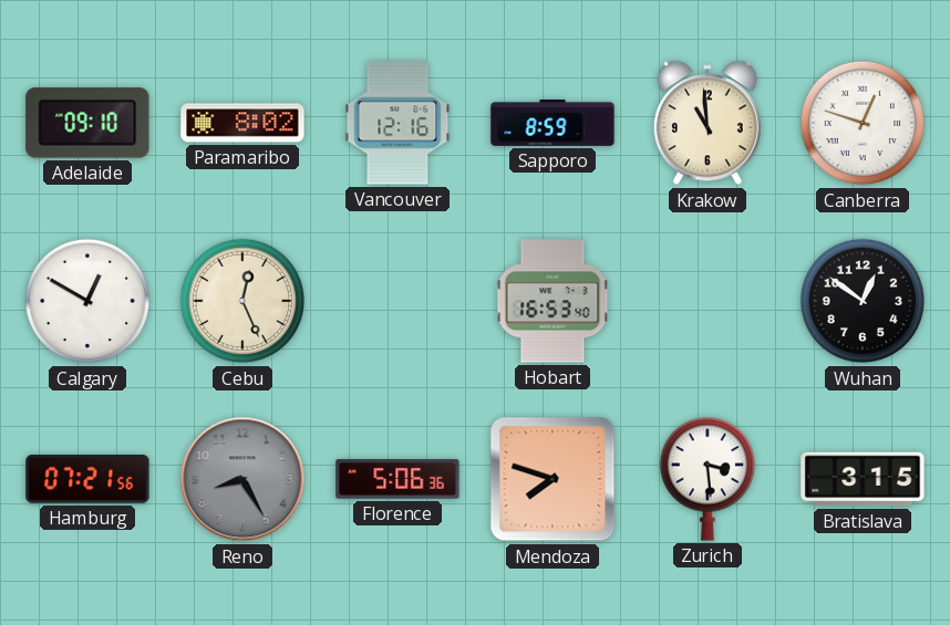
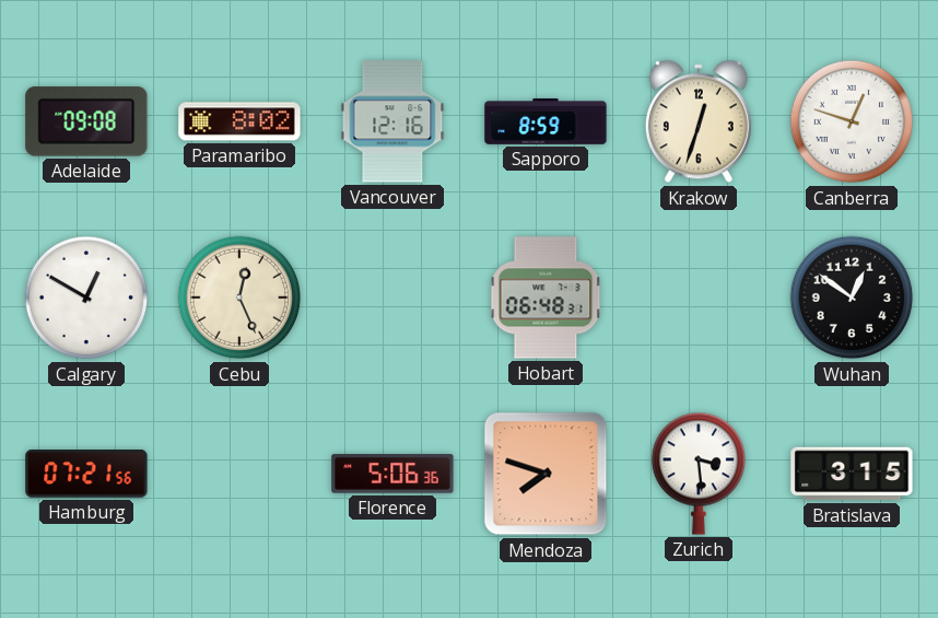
Adelaide: 09:10 -> 09:08
Krakow: 10:59 -> 12:33
Hobart: 16:53 -> 06:48
Reno: 8:25 -> none
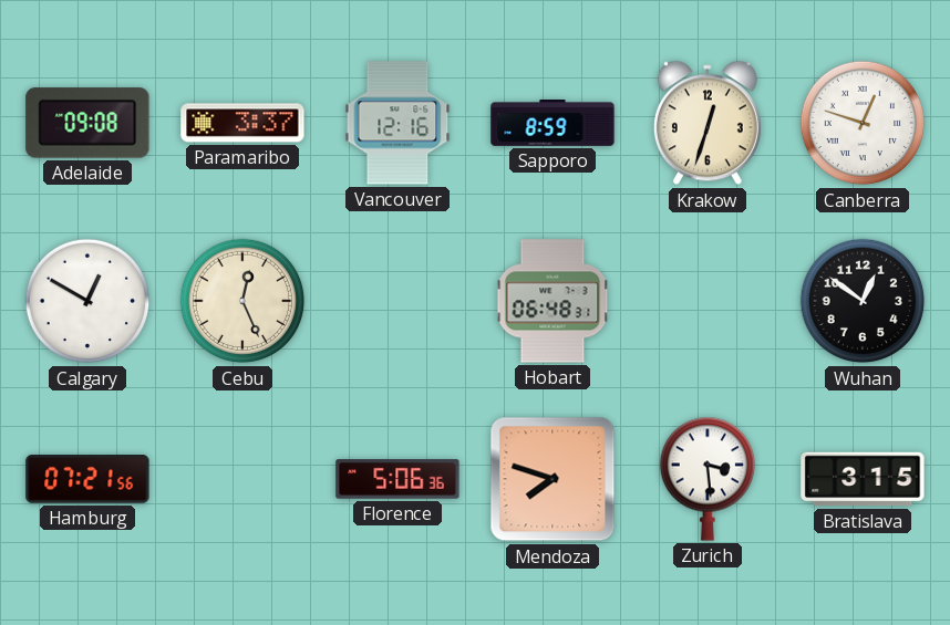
Paramaribo: 8:02 -> 3:37
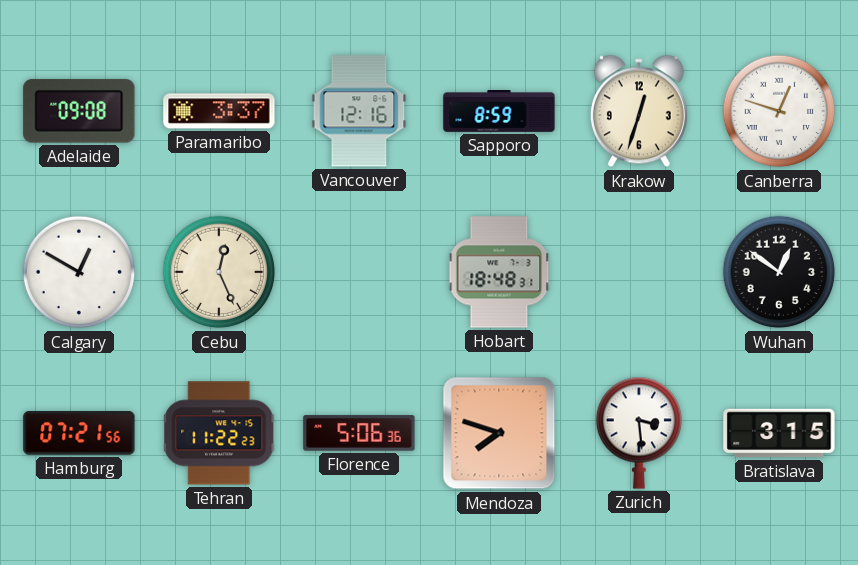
Hobart: 06:48 -> 18:48
Tehran: none -> 11:22
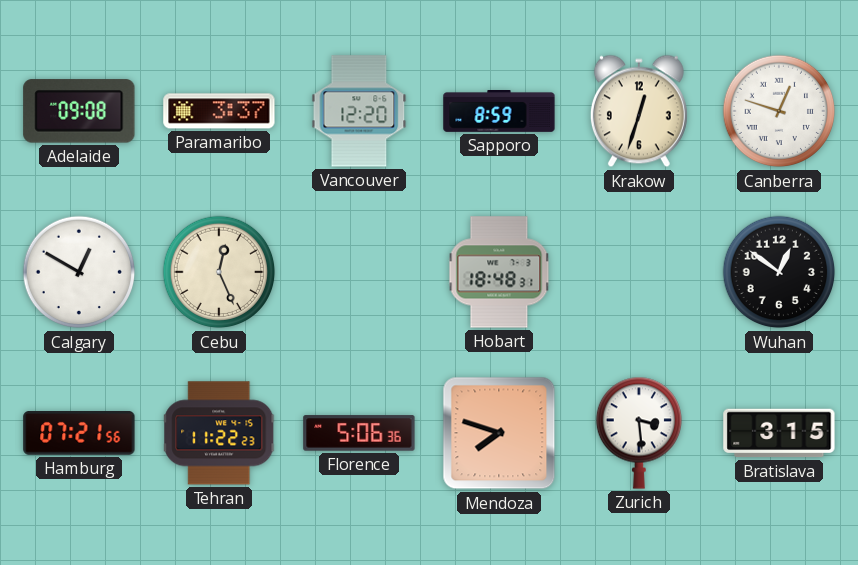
Vancouver: 12:16 -> 12:20
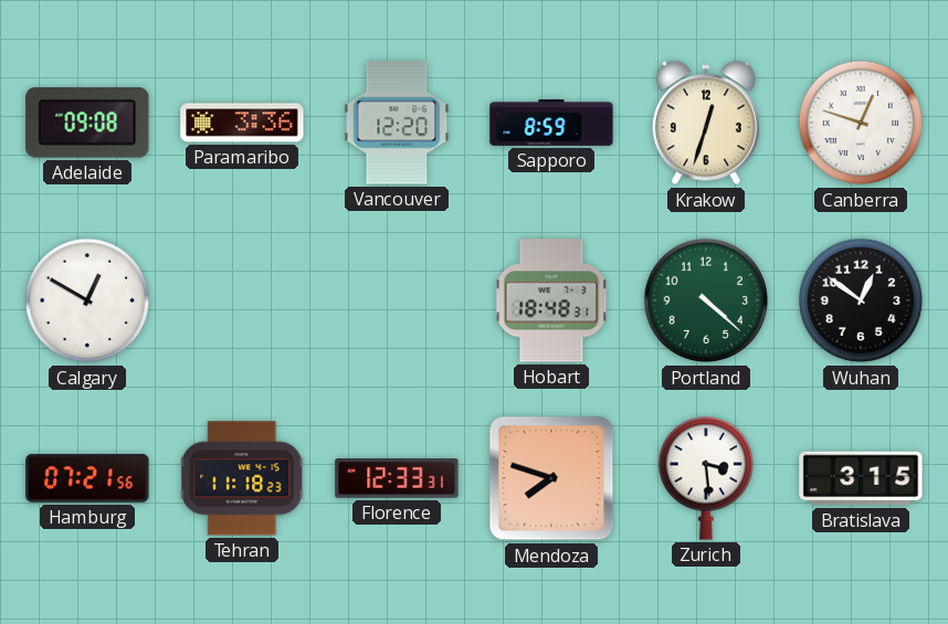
Paramaribo: 3:37 -> 3:36
Cebu: 12:26 -> none
Portland: none -> 4:22
Tehran: 11:22 -> 11:18
Florence: 5:06 -> 12:33
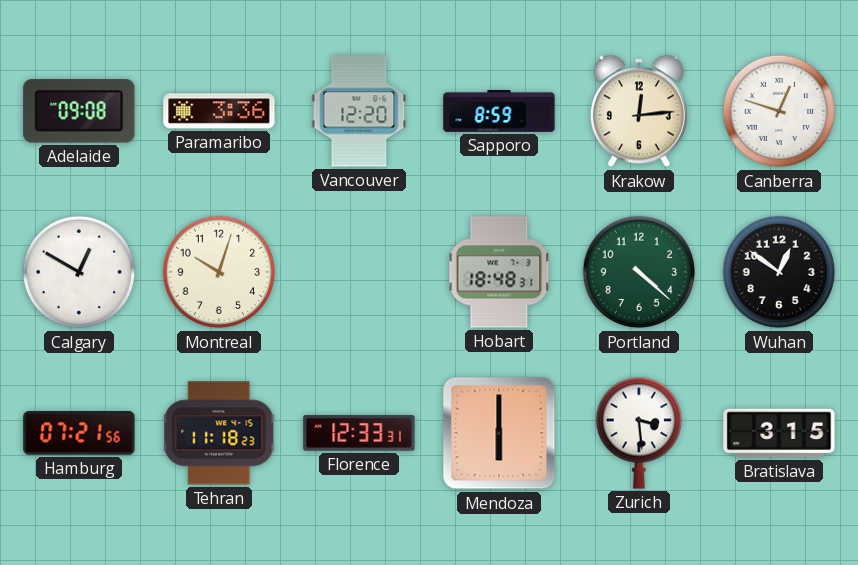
Krakow: 12:33 -> 12:14
Montreal: none -> 10:03
Mendoza: 7:48 -> 6:00
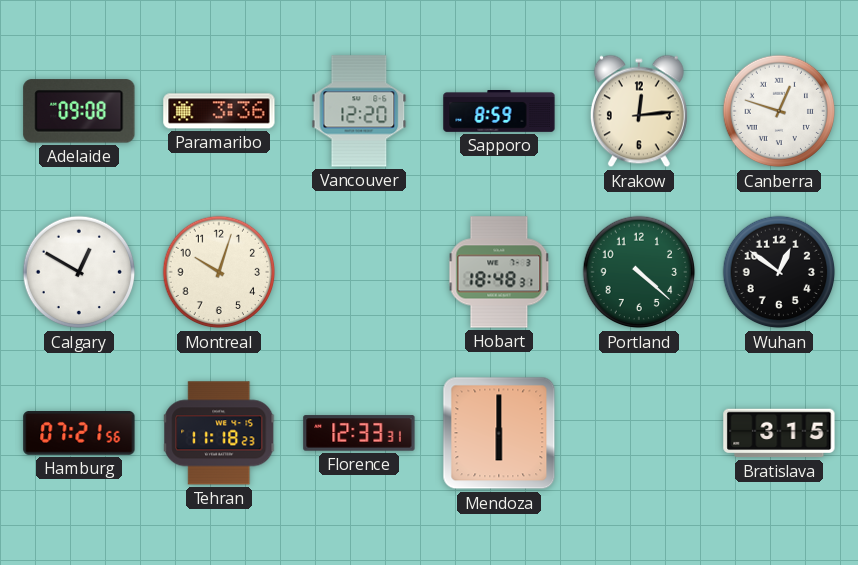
Zurich: 3:29 -> none
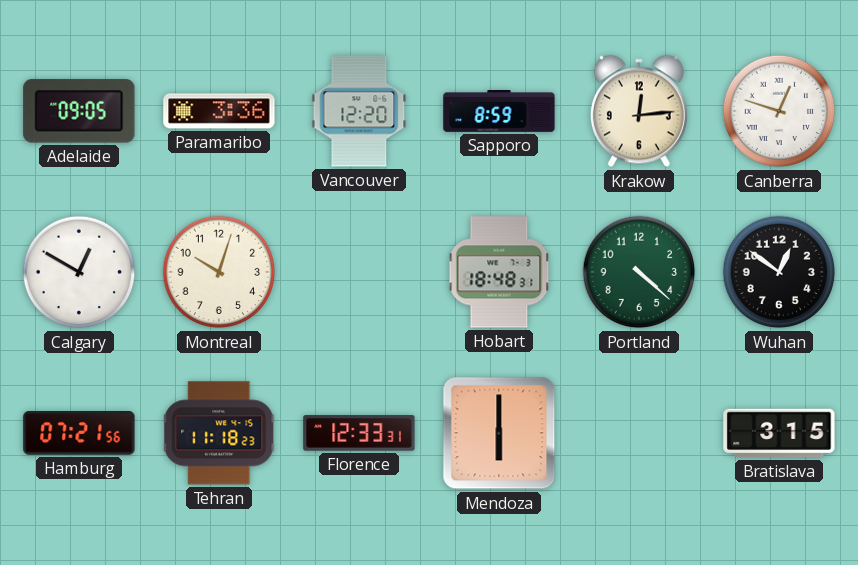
Adelaide: 09:08 -> 09:05
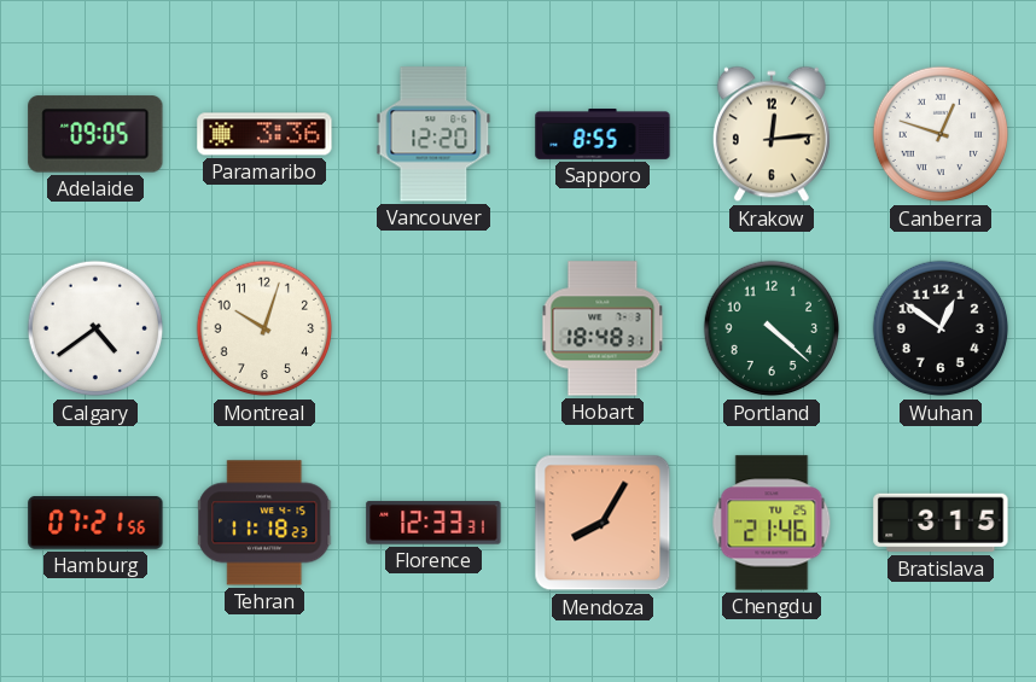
Sapporo: 8:59 -> 8:55
Calgary: 12:50 -> 4:39
Mendoza: 6:00 -> 8:05
Chengdu: none -> 21:46
